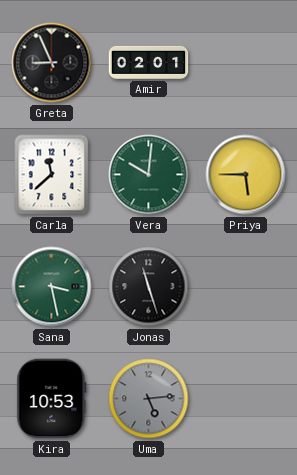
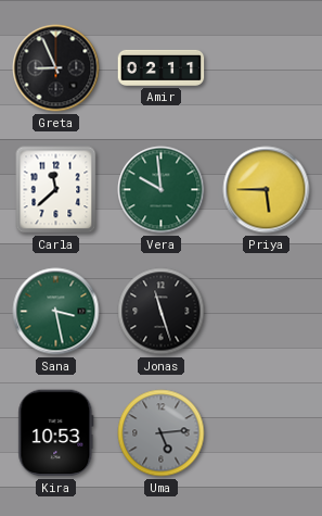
Amir: 02:01 -> 02:11
Vera: 10:01 -> 9:59
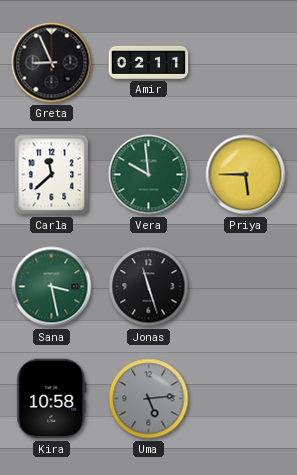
Kira: 10:53 -> 10:58
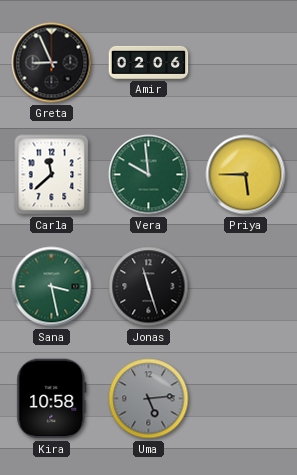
Amir: 02:11 -> 02:06
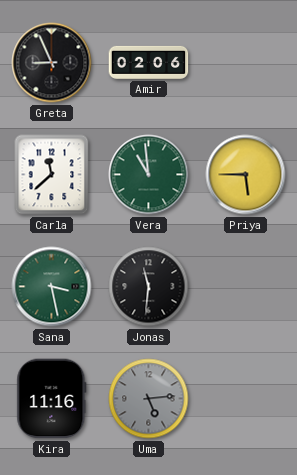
Vera: 9:59 -> 10:59
Jonas: 11:27 -> 11:31
Kira: 10:58 -> 11:16
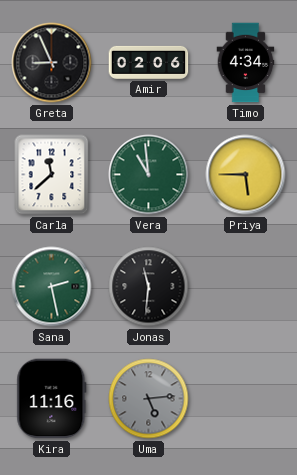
Timo: none -> 4:34
Sana: 3:28 -> 2:28
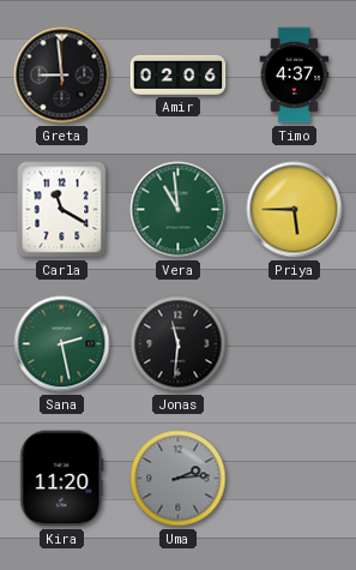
Greta: 8:56 -> 8:59
Timo: 4:34 -> 4:37
Carla: 11:38 -> 11:20
Kira: 11:16 -> 11:20
Uma: 5:14 -> 2:14
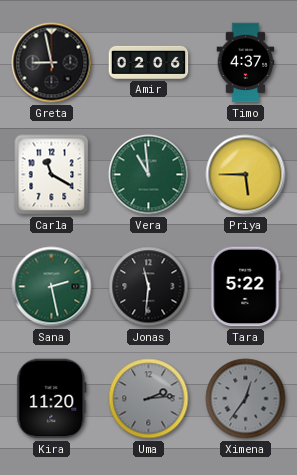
Greta: 8:59 -> 8:58
Tara: none -> 5:22
Ximena: none -> 12:36
